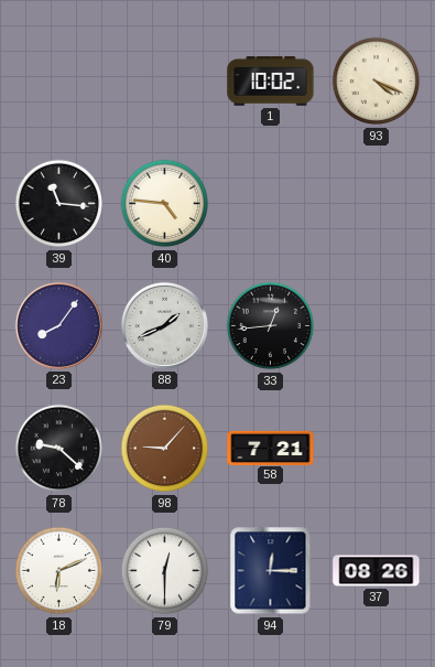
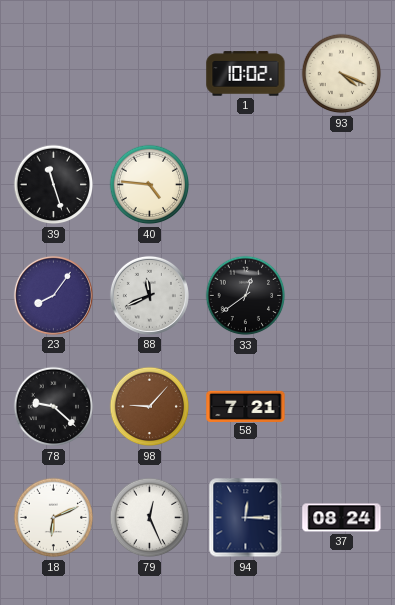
39: 11:16 -> 11:27
88: 1:41 -> 11:41
33: 12:44 -> 12:39
79: 12:30 -> 12:26
37: 08:26 -> 08:24
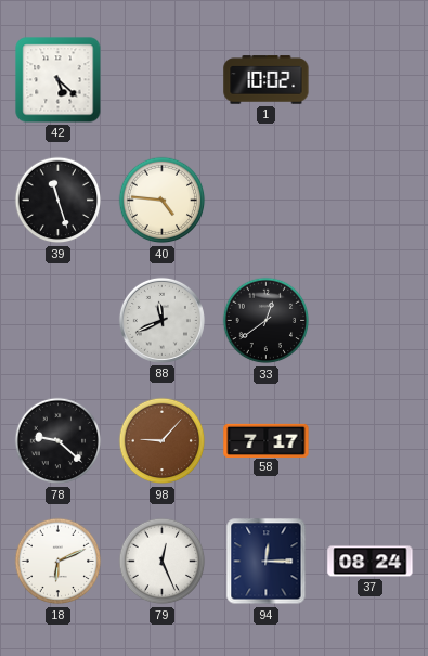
42: none -> 5:22
93: 4:19 -> none
23: 8:06 -> none
58: 7:21 -> 7:17
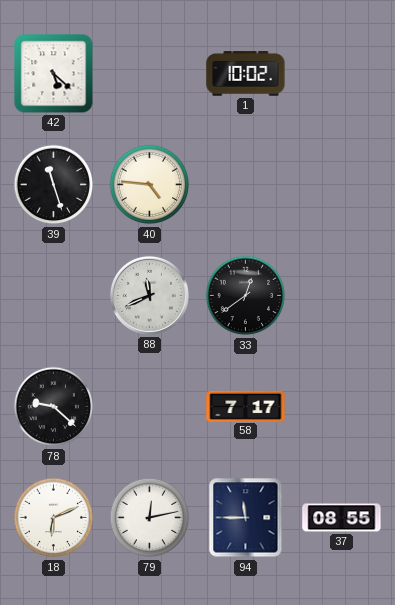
98: 9:07 -> none
79: 12:26 -> 12:13
94: 12:15 -> 11:45
37: 08:24 -> 08:55
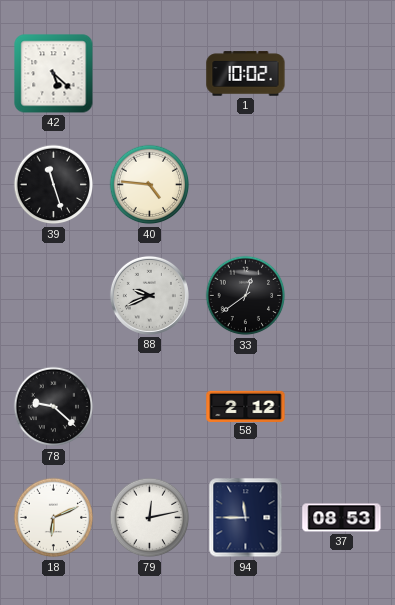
88: 11:41 -> 9:41
58: 7:17 -> 2:12
37: 08:55 -> 08:53
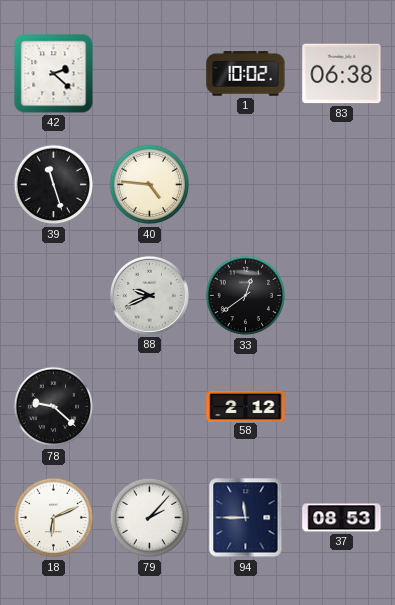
42: 5:22 -> 2:22
83: none -> 06:38
79: 12:13 -> 2:07
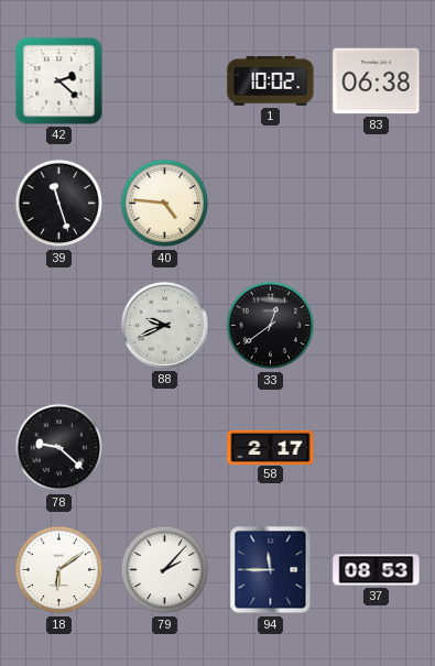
58: 2:12 -> 2:17
18: 6:11 -> 6:09
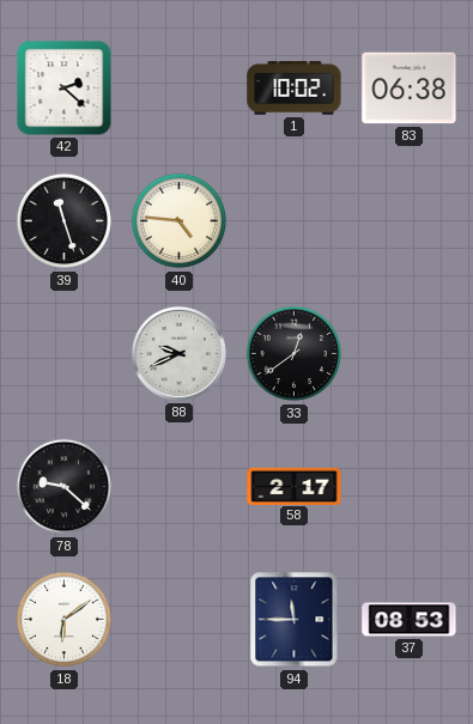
79: 2:07 -> none
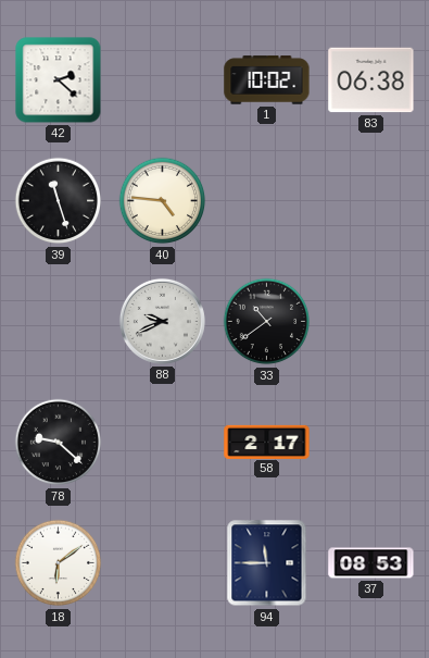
33: 12:39 -> 10:39
